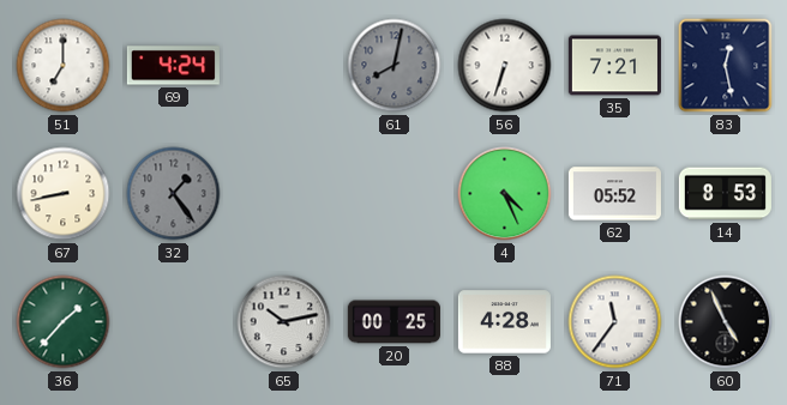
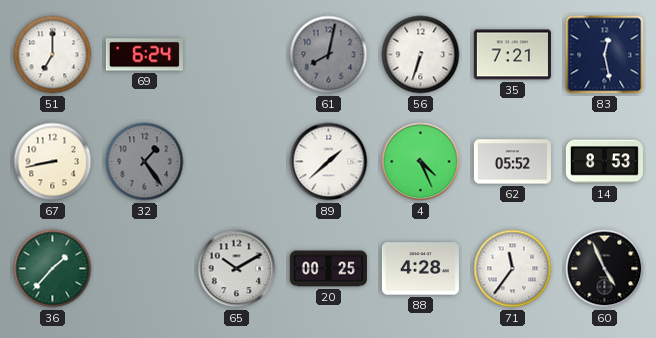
69: 4:24 -> 6:24
89: none -> 1:38
65: 10:13 -> 10:10
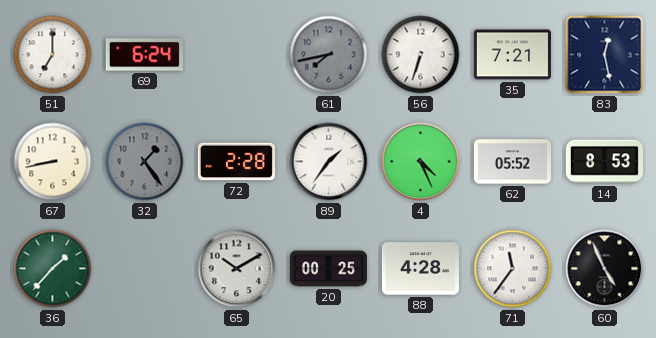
61: 8:02 -> 7:43
72: none -> 2:28
89: 1:38 -> 1:36
